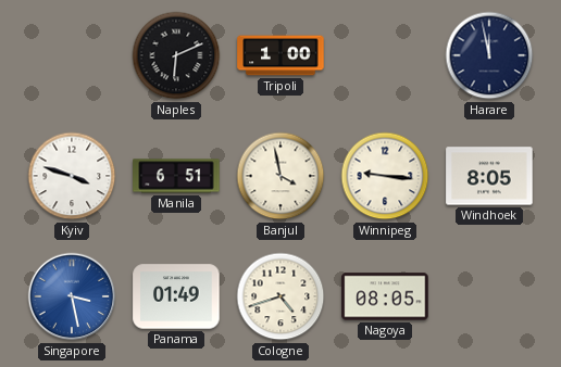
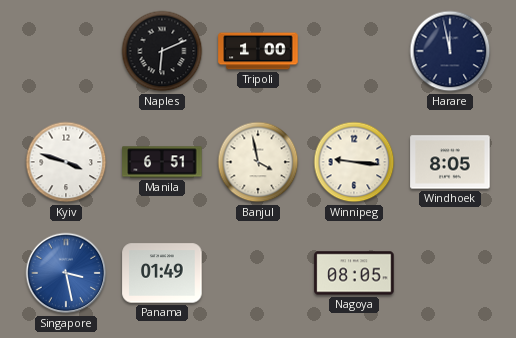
Cologne: 4:42 -> none
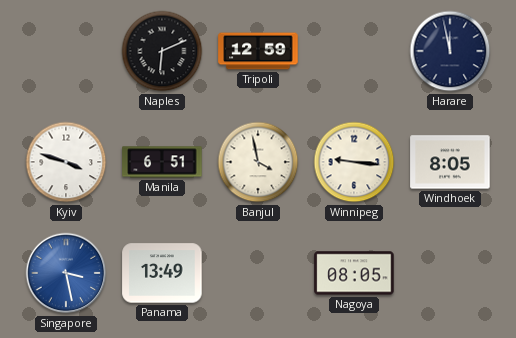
Tripoli: 1:00 -> 12:59
Panama: 01:49 -> 13:49
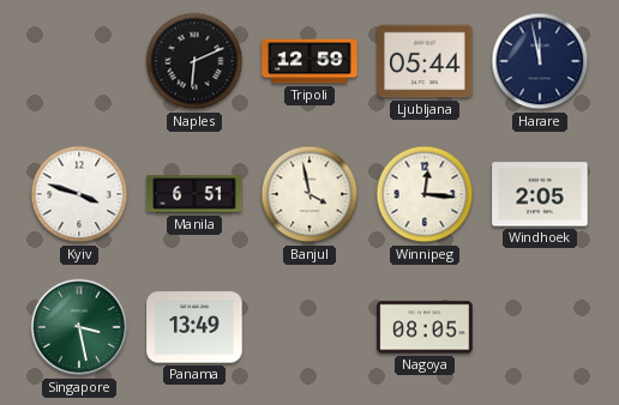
Ljubljana: none -> 05:44
Winnipeg: 9:16 -> 12:16
Windhoek: 8:05 -> 2:05
Singapore dial: blue -> green
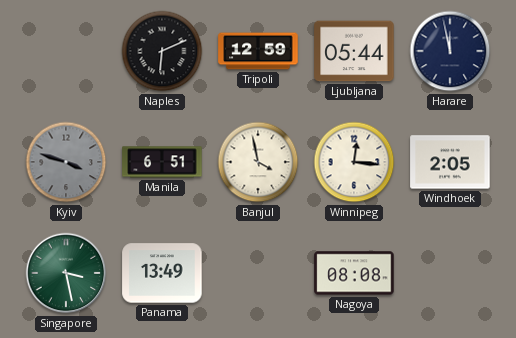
Kyiv dial: white -> grey
Nagoya: 08:05 -> 08:08
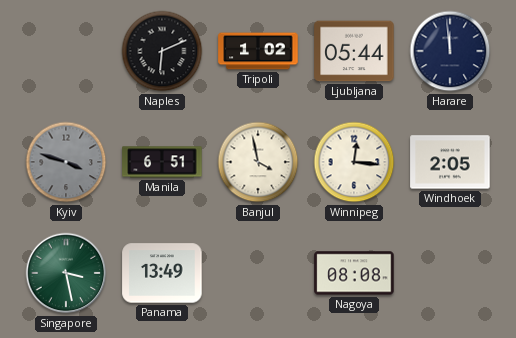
Tripoli: 12:59 -> 1:02
Harare: 11:58 -> 11:59
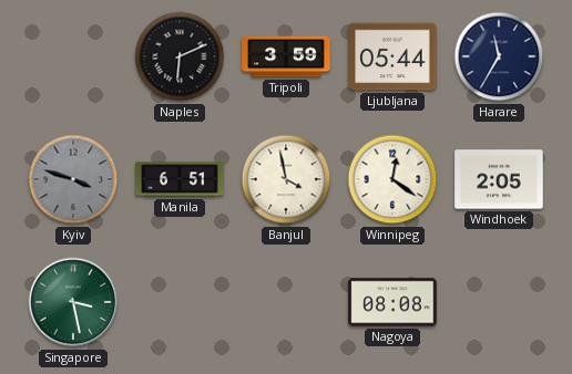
Tripoli: 1:02 -> 3:59
Harare: 11:59 -> 11:35
Winnipeg: 12:16 -> 12:21
Panama: 13:49 -> none
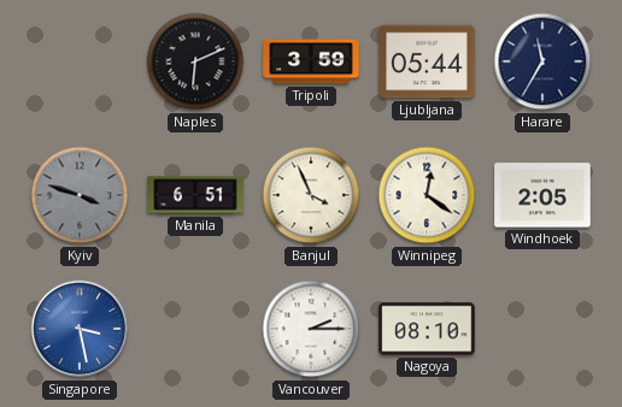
Banjul: 3:58 -> 3:56
Singapore dial: green -> blue
Vancouver: none -> 2:15
Nagoya: 08:08 -> 08:10
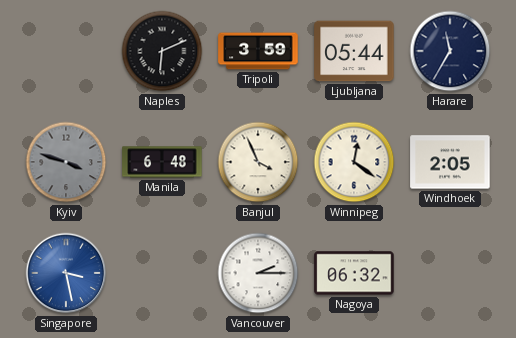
Manila: 6:51 -> 6:48
Nagoya: 08:10 -> 06:32
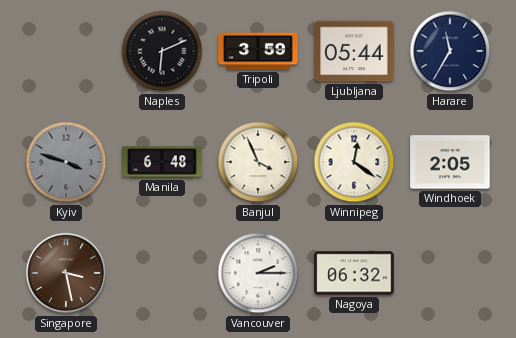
Singapore dial: blue -> brown
